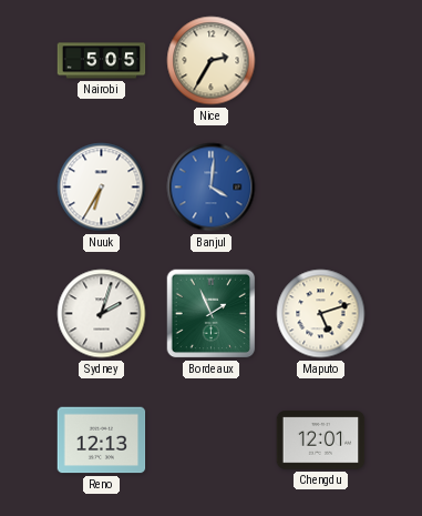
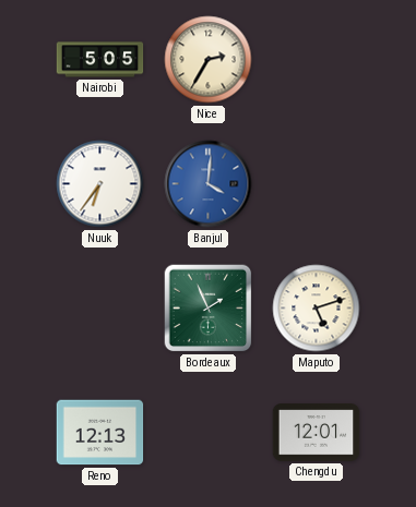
Nuuk: 6:35 -> 6:36
Sydney: 2:03 -> none
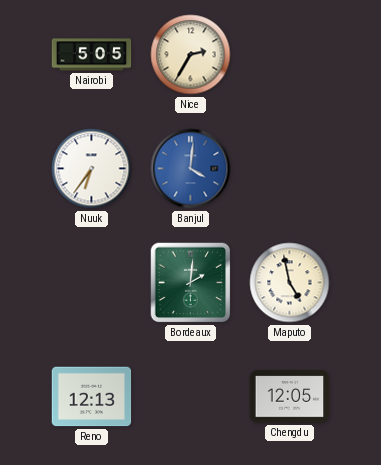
Bordeaux: 1:56 -> 2:01
Maputo: 5:12 -> 4:58
Chengdu: 12:01 -> 12:05
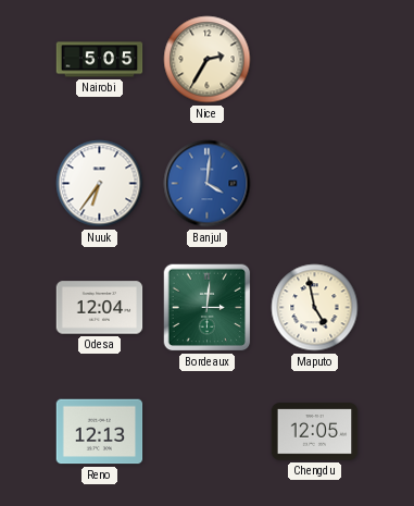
Odesa: none -> 12:04
Bordeaux: 2:01 -> 3:01
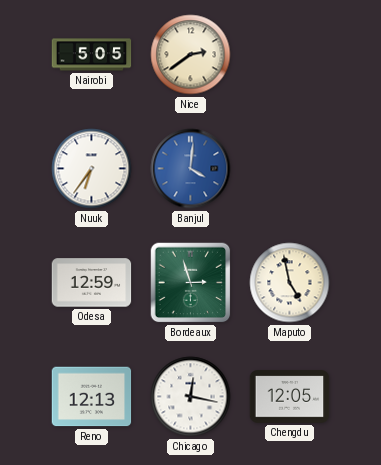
Nice: 2:35 -> 2:39
Odesa: 12:04 -> 12:59
Bordeaux: 3:01 -> 2:57
Chicago: none -> 12:17
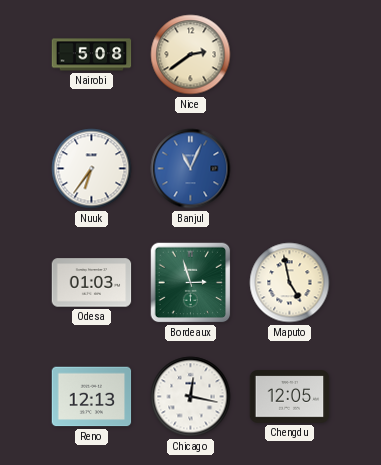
Nairobi: 5:05 -> 5:08
Banjul: 4:01 -> 11:04
Odesa: 12:59 -> 01:03
